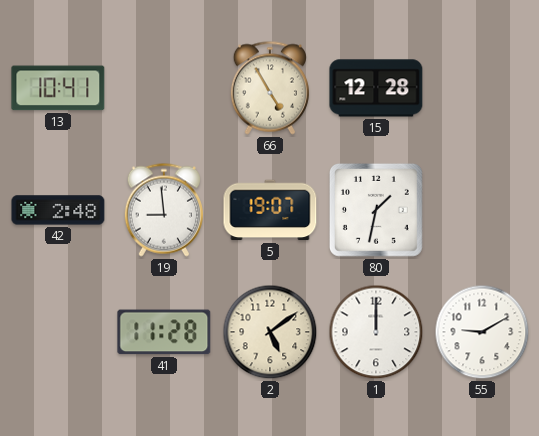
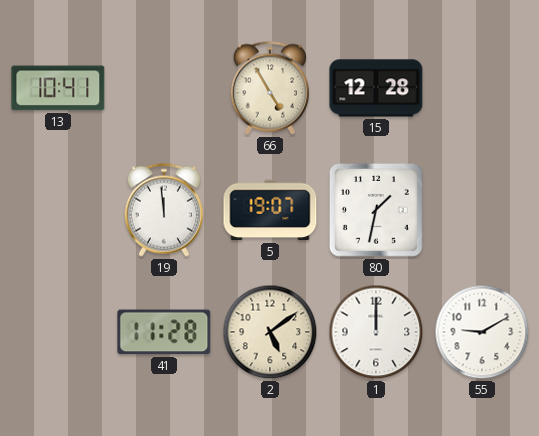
42: 2:48 -> none
19: 8:59 -> 11:59
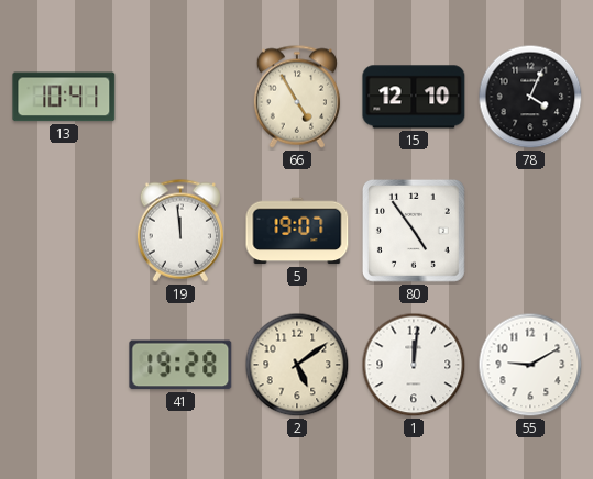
15: 12:28 -> 12:10
78: none -> 4:04
80: 1:32 -> 4:54
41: 11:28 -> 19:28
1: 12:00 -> 12:01
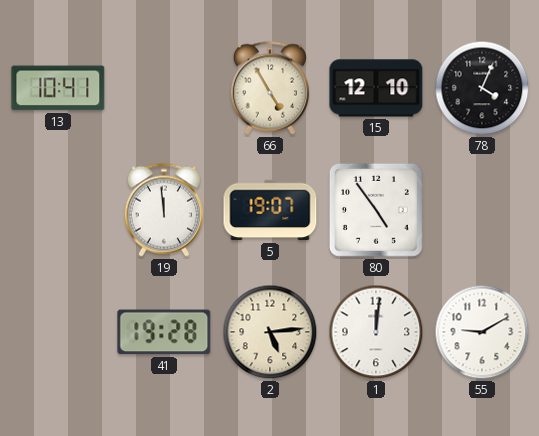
2: 5:09 -> 5:14
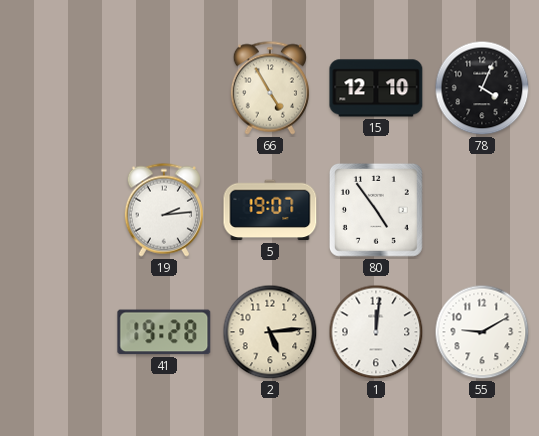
13: 10:41 -> none
19: 11:59 -> 2:14
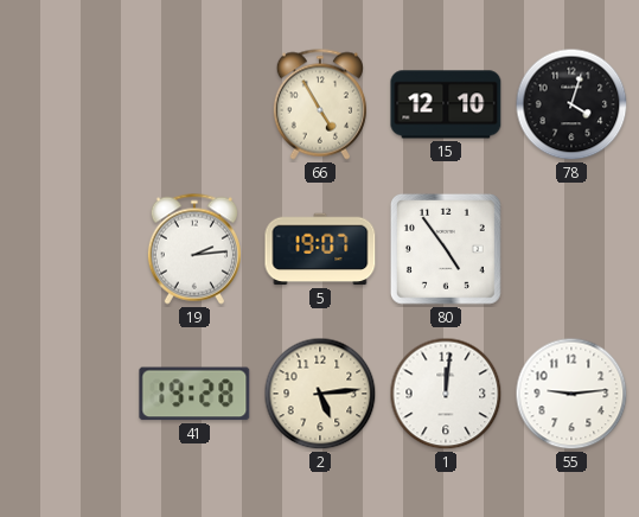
78: 4:04 -> 4:03
55: 9:10 -> 9:14
